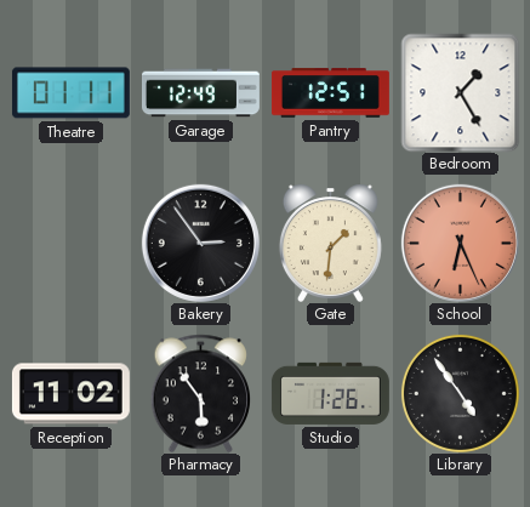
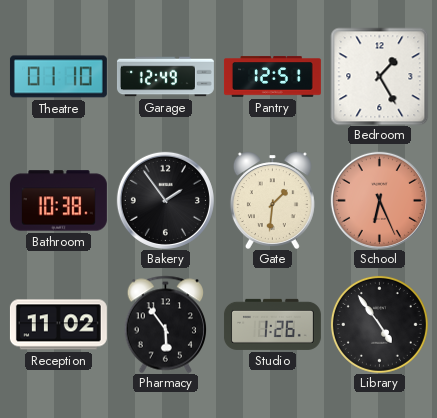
Theatre: 01:11 -> 01:10
Bathroom: none -> 10:38
Bakery: 2:54 -> 1:54
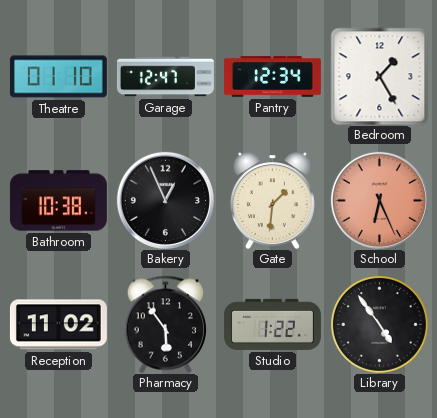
Garage: 12:49 -> 12:47
Pantry: 12:51 -> 12:34
Bakery: 1:54 -> 12:56
Studio: 1:26 -> 1:22
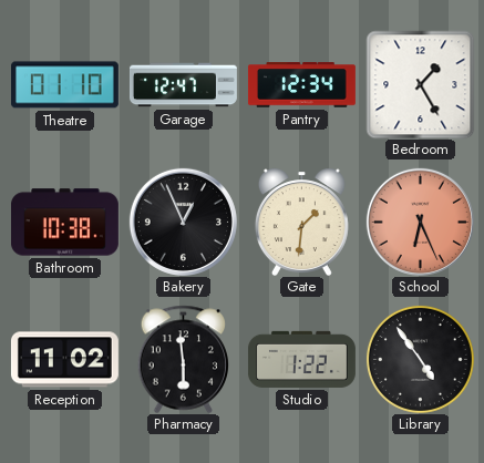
Pharmacy: 5:54 -> 5:59
